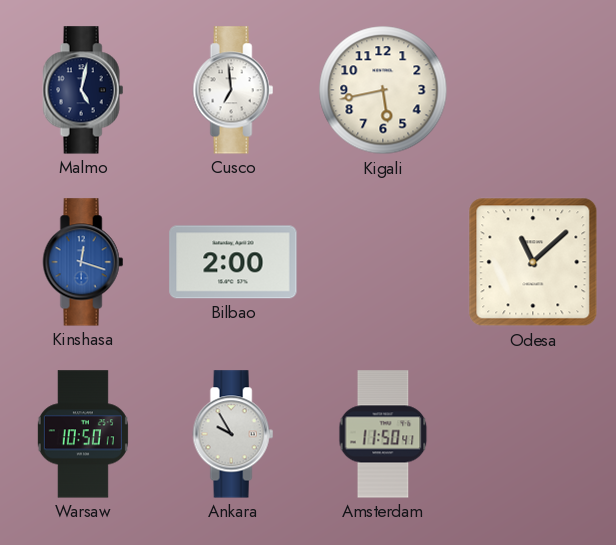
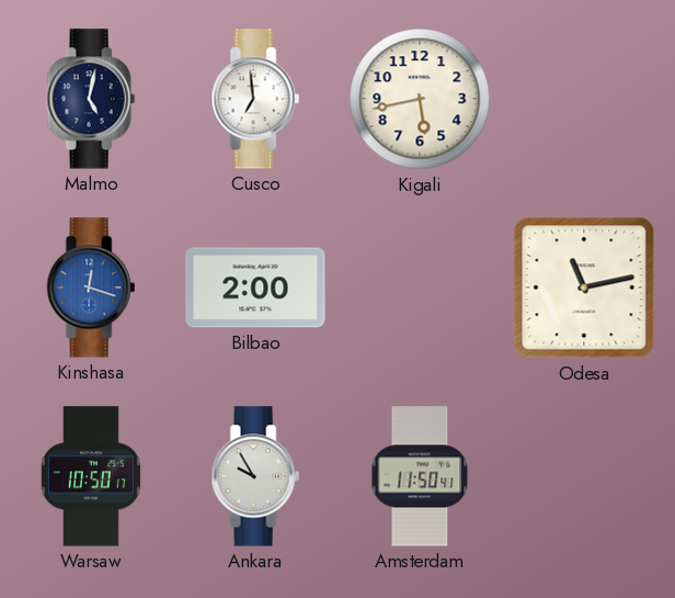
Odesa: 11:08 -> 11:13
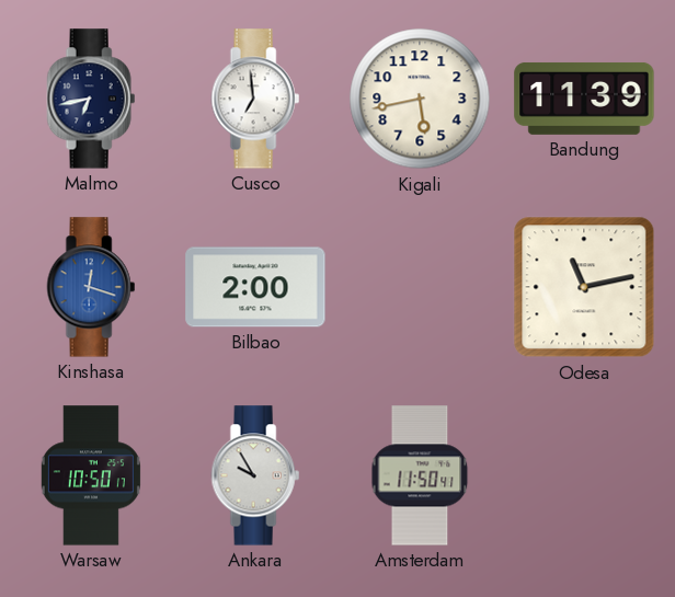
Malmo: 5:02 -> 6:43
Bandung: none -> 11:39
